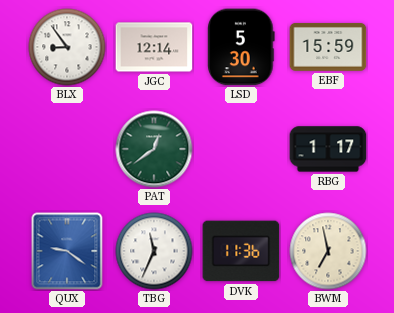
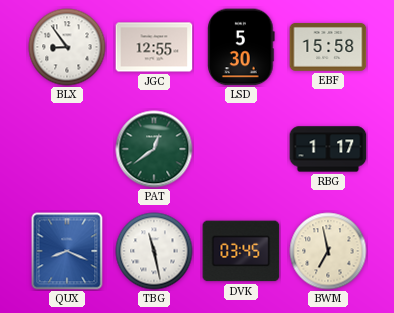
JGC: 12:14 -> 12:55
EBF: 15:59 -> 15:58
QUX: 9:21 -> 8:19
TBG: 11:34 -> 11:28
DVK: 11:36 -> 03:45
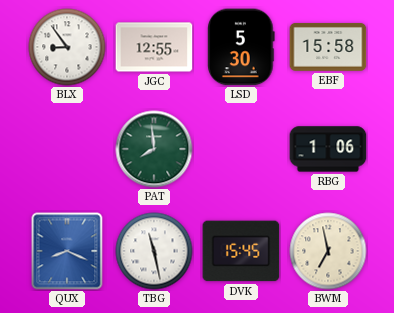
PAT: 12:39 -> 7:59
RBG: 1:17 -> 1:06
DVK: 03:45 -> 15:45
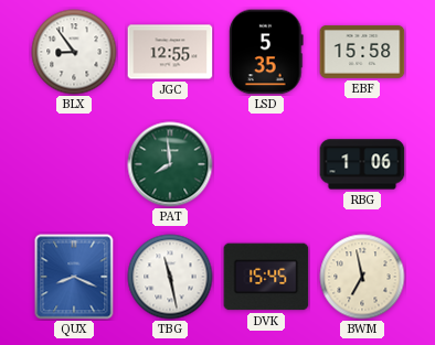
LSD: 5:30 -> 5:35
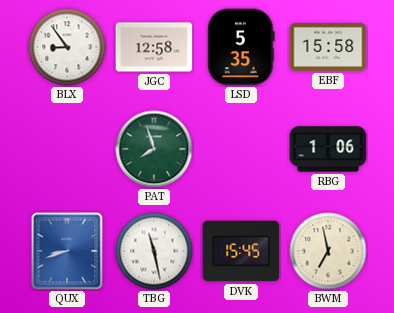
JGC: 12:55 -> 12:58
PAT: 7:59 -> 7:57
QUX: 8:19 -> 8:42
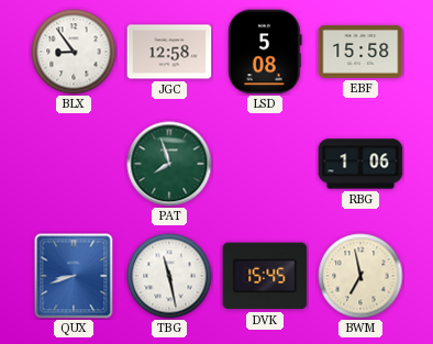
LSD: 5:35 -> 5:08
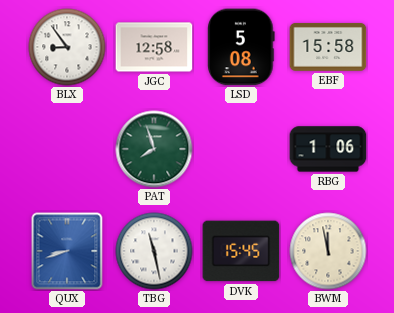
BWM: 6:58 -> 11:58
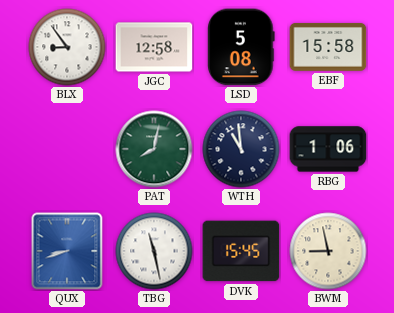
PAT: 7:57 -> 8:02
WTH: none -> 10:59
BWM: 11:58 -> 8:58
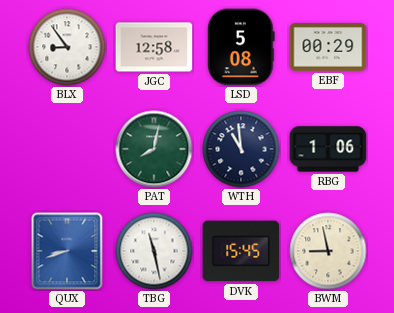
EBF: 15:58 -> 00:29
